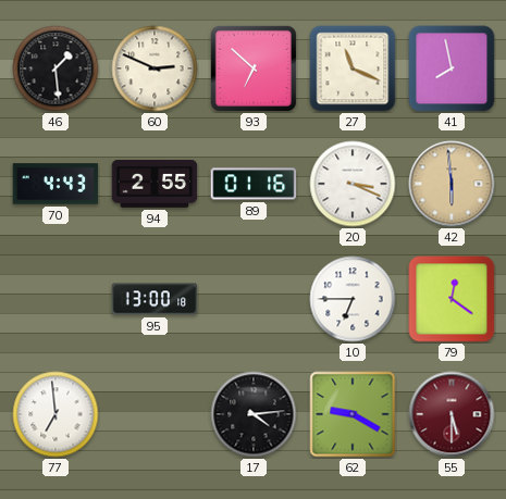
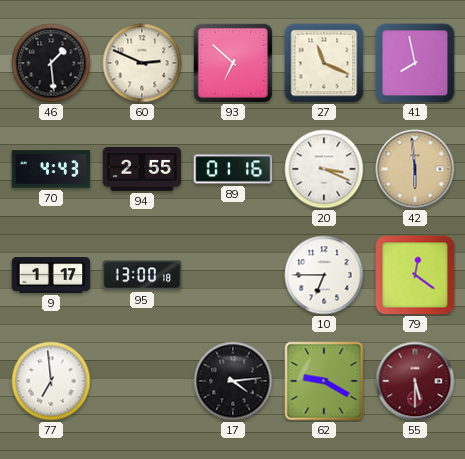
9: none -> 1:17
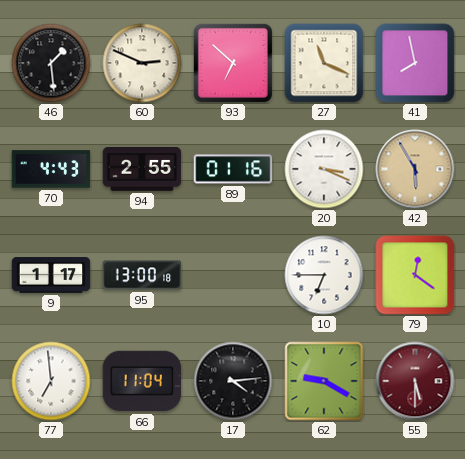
42: 5:59 -> 5:55
66: none -> 11:04
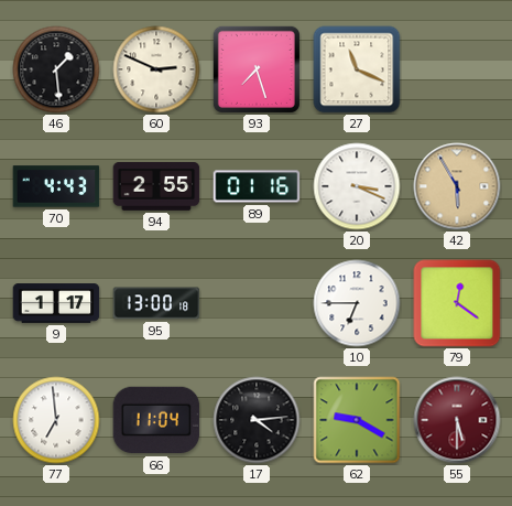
93: 6:52 -> 7:27
41: 7:58 -> none
